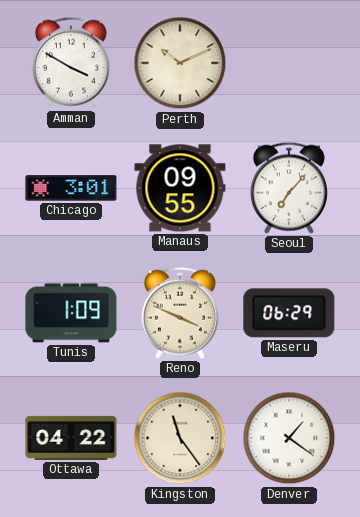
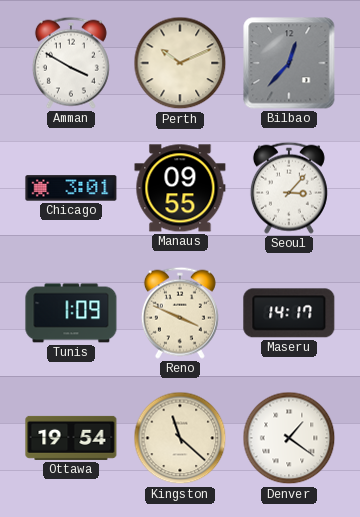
Bilbao: none -> 12:37
Seoul: 7:07 -> 3:07
Maseru: 06:29 -> 14:17
Ottawa: 04:22 -> 19:54
Kingston: 11:24 -> 11:22
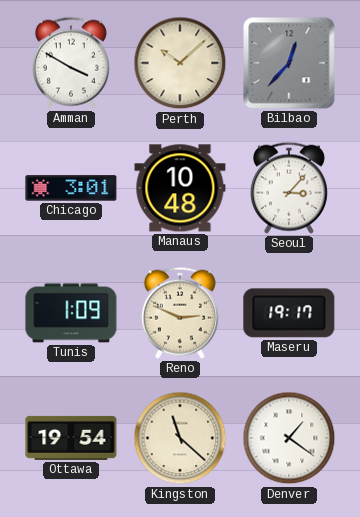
Perth: 10:11 -> 10:08
Manaus: 09:55 -> 10:48
Reno: 3:49 -> 2:49
Maseru: 14:17 -> 19:17
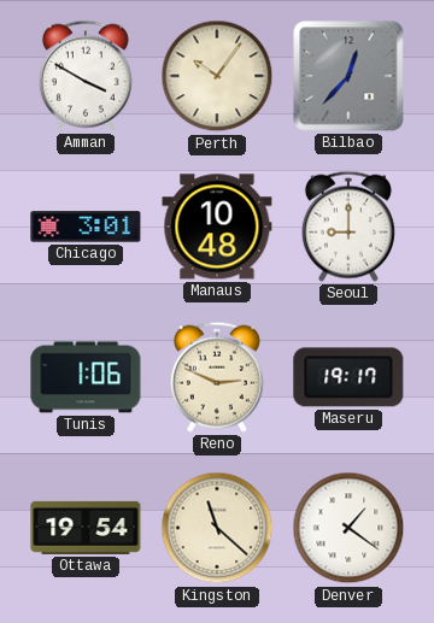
Perth: 10:08 -> 10:06
Seoul: 3:07 -> 9:00
Tunis: 1:09 -> 1:06
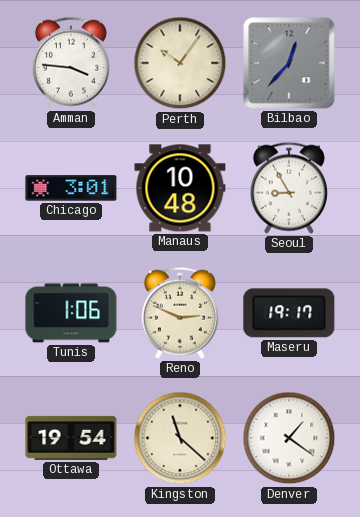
Amman: 3:50 -> 3:46
Seoul: 9:00 -> 8:55
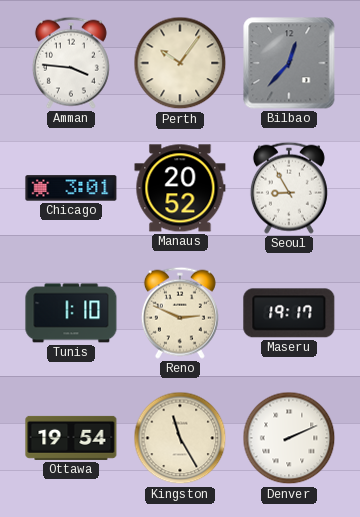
Manaus: 10:48 -> 20:52
Tunis: 1:06 -> 1:10
Kingston: 11:22 -> 11:25
Denver: 1:21 -> 2:11
